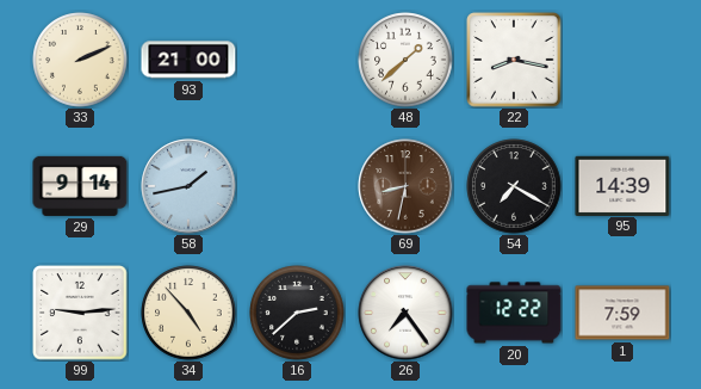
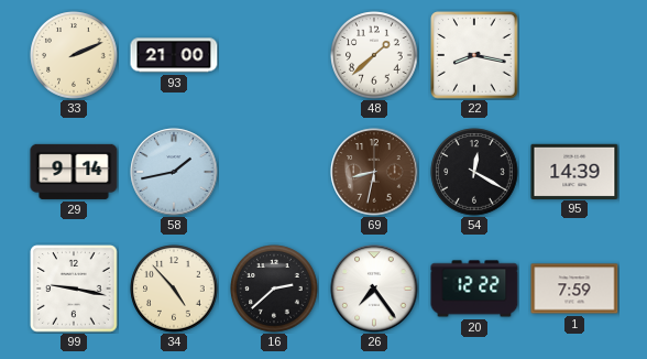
54: 7:20 -> 12:20
99: 9:14 -> 9:17
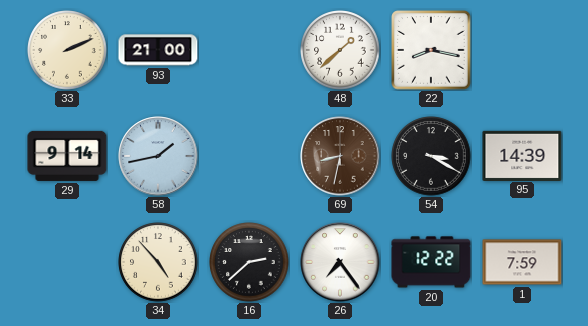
54: 12:20 -> 3:20
99: 9:17 -> none
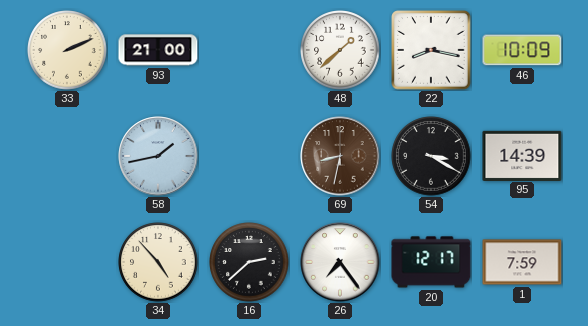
46: none -> 10:09
29: 9:14 -> none
20: 12:22 -> 12:17
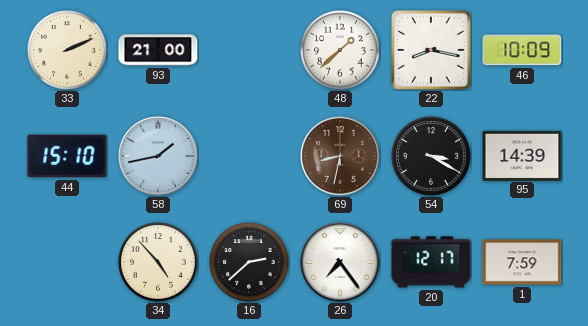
44: none -> 15:10
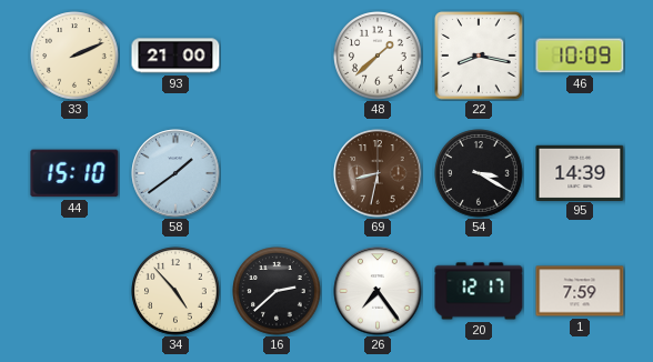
58: 1:43 -> 1:39
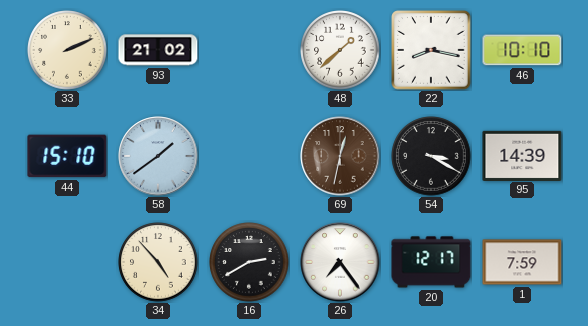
93: 21:00 -> 21:02
46: 10:09 -> 10:10
69: 8:32 -> 12:32
16: 2:38 -> 2:40
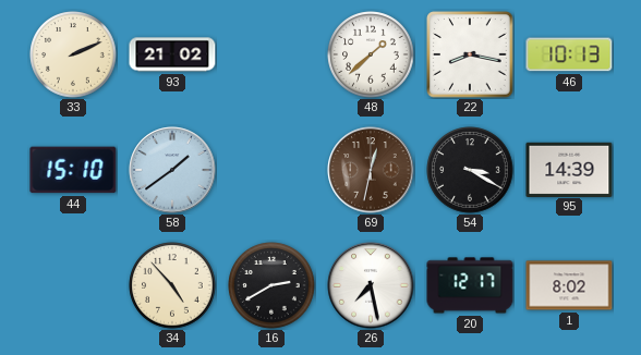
46: 10:10 -> 10:13
26: 7:24 -> 7:28
1: 7:59 -> 8:02
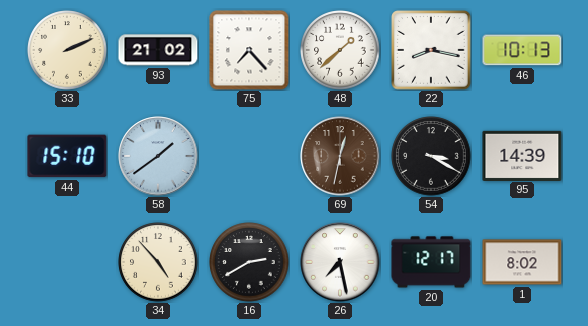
75: none -> 7:23
